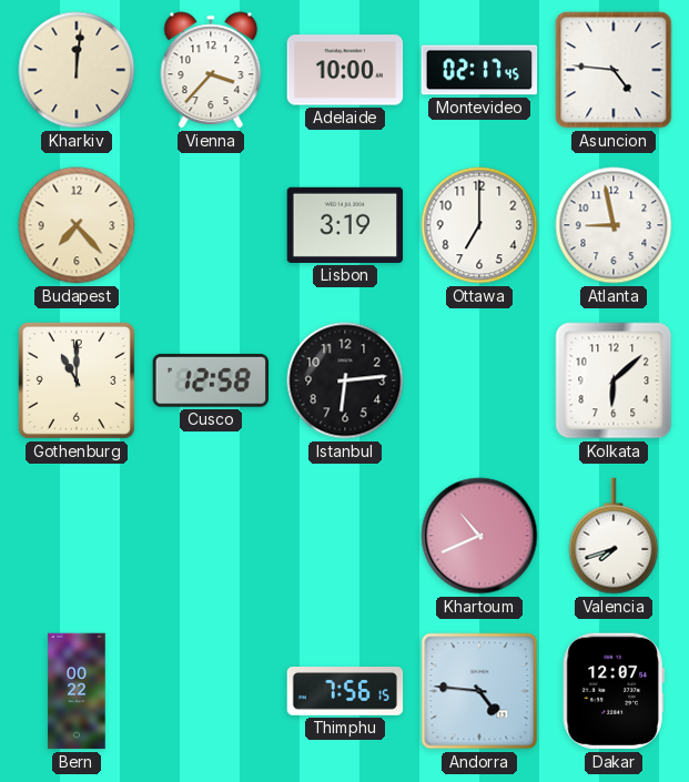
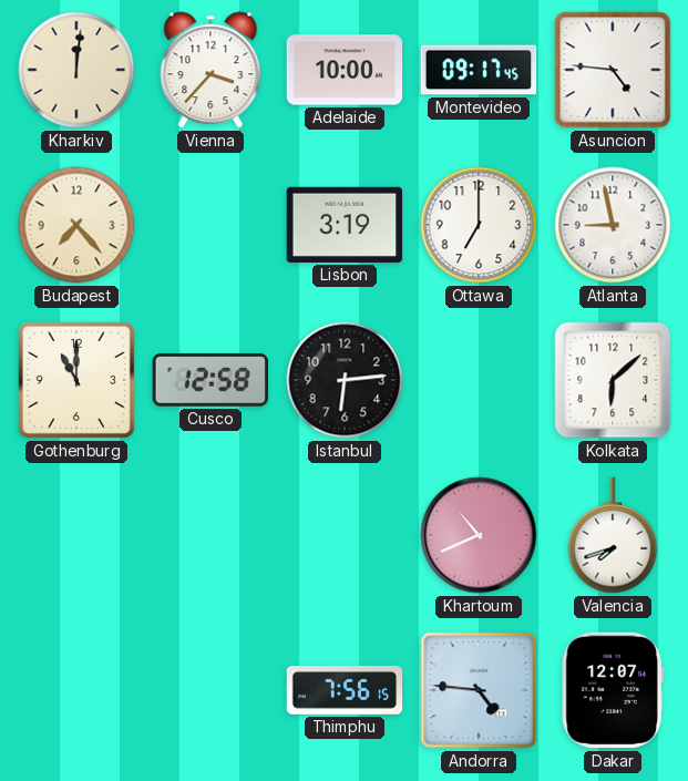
Montevideo: 02:17 -> 09:17
Bern: 00:22 -> none
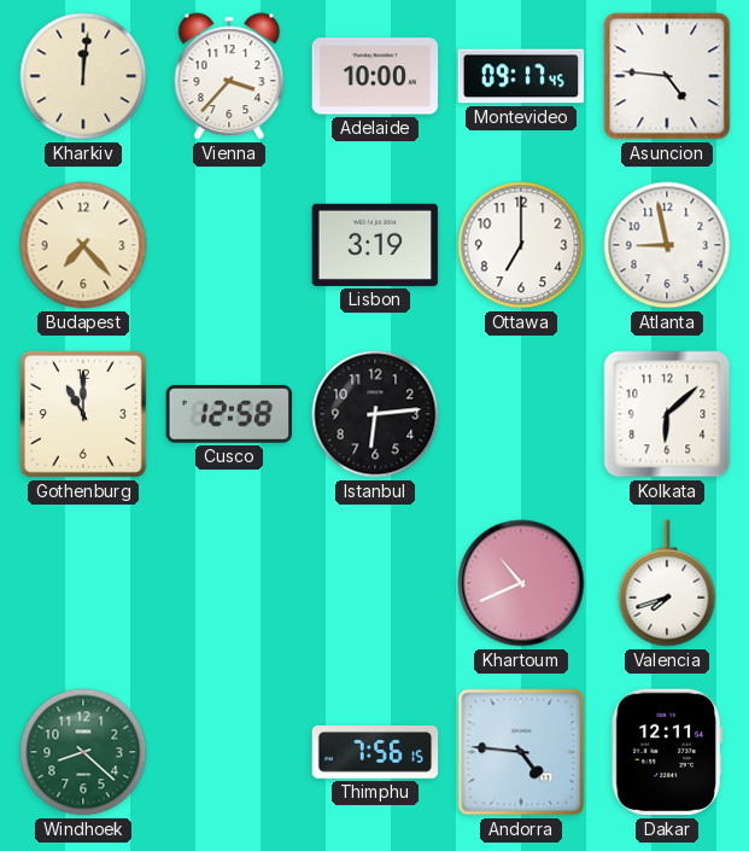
Windhoek: none -> 8:22
Dakar: 12:07 -> 12:11
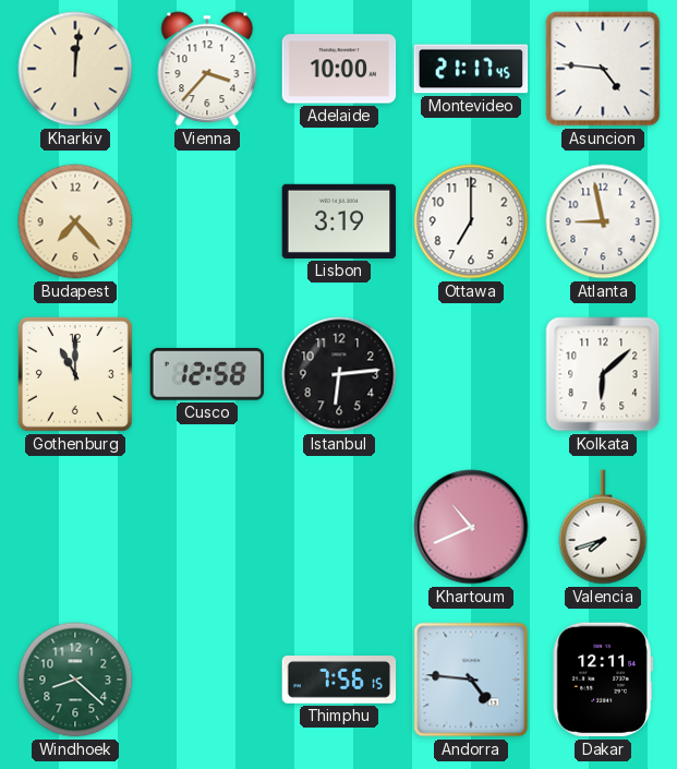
Montevideo: 09:17 -> 21:17
